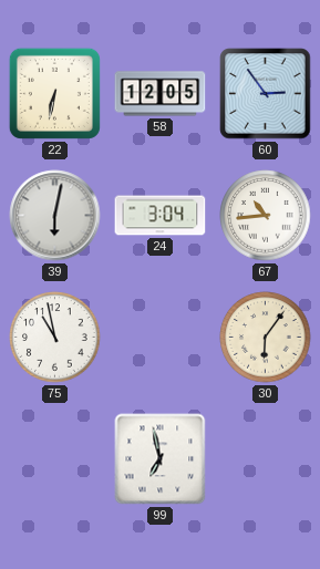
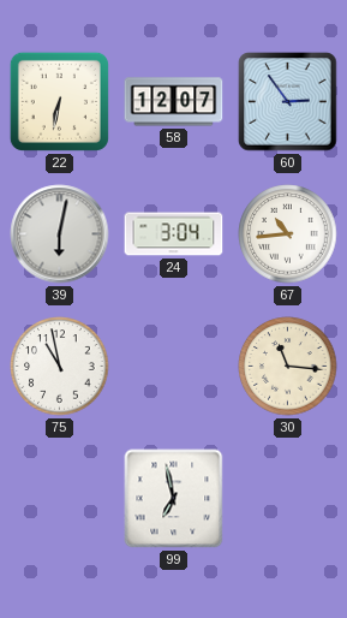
58: 12:05 -> 12:07
30: 6:06 -> 11:16
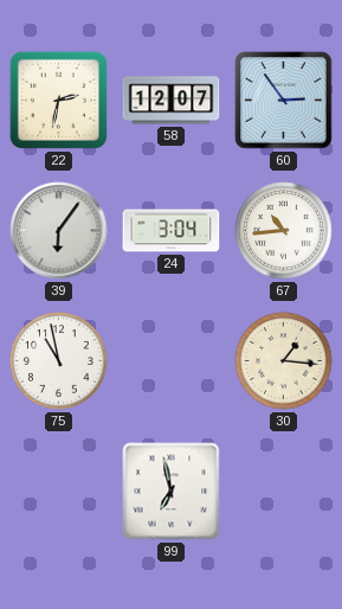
22: 6:32 -> 2:32
39: 6:02 -> 6:06
30: 11:16 -> 1:16
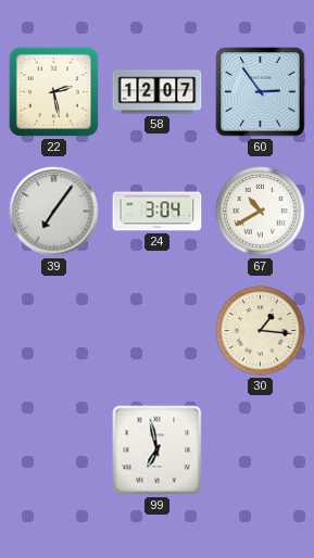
22: 2:32 -> 2:28
39: 6:06 -> 7:06
67: 10:44 -> 10:40
75: 10:58 -> none
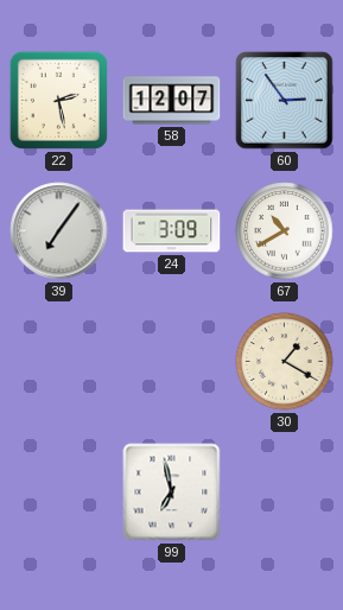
24: 3:04 -> 3:09
30: 1:16 -> 1:20
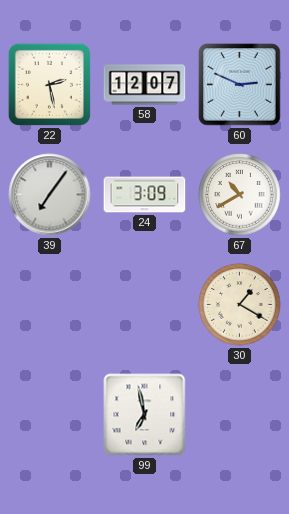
60: 2:54 -> 2:49
